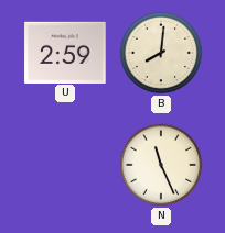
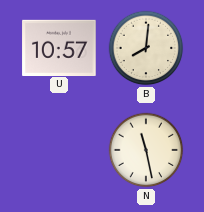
U: 2:59 -> 10:57
N: 11:26 -> 11:28
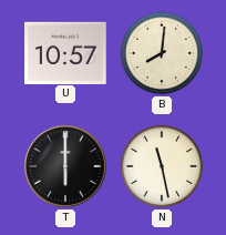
T: none -> 6:00
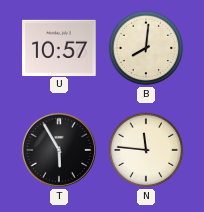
T: 6:00 -> 5:55
N: 11:28 -> 11:46
